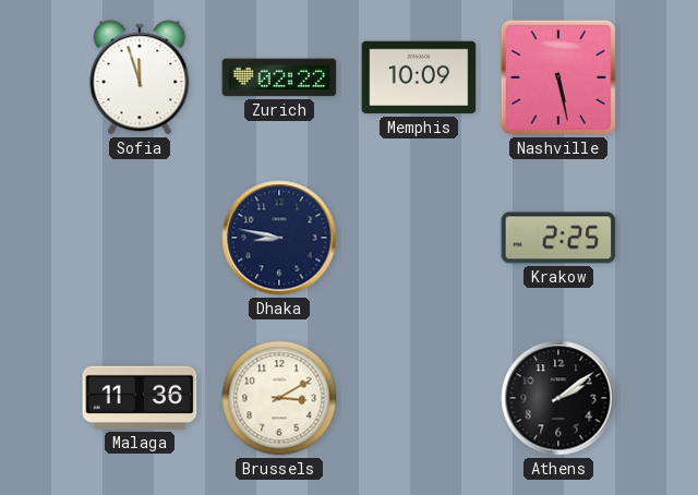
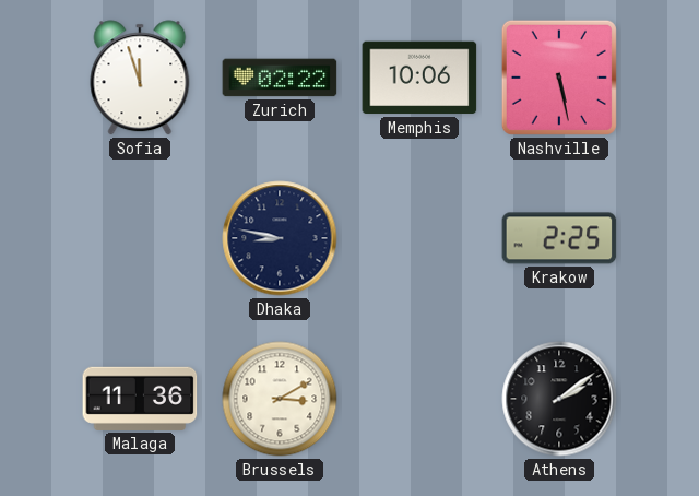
Memphis: 10:09 -> 10:06
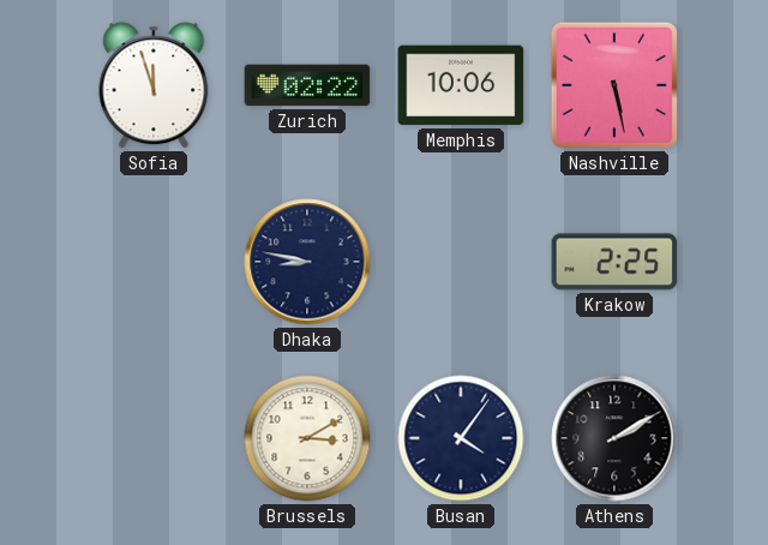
Malaga: 11:36 -> none
Busan: none -> 4:06
Athens: 2:09 -> 2:10
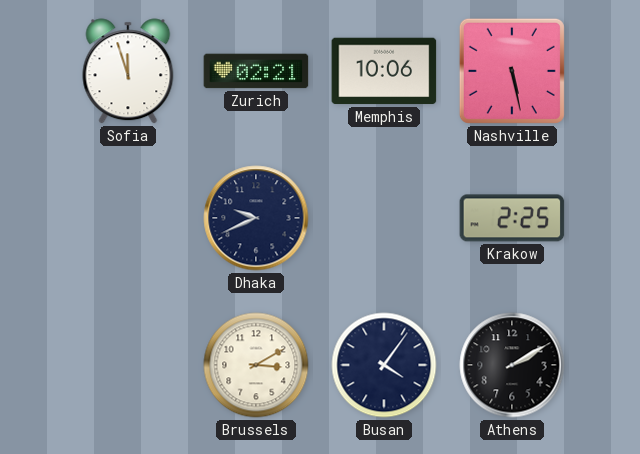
Zurich: 02:22 -> 02:21
Dhaka: 8:47 -> 9:41
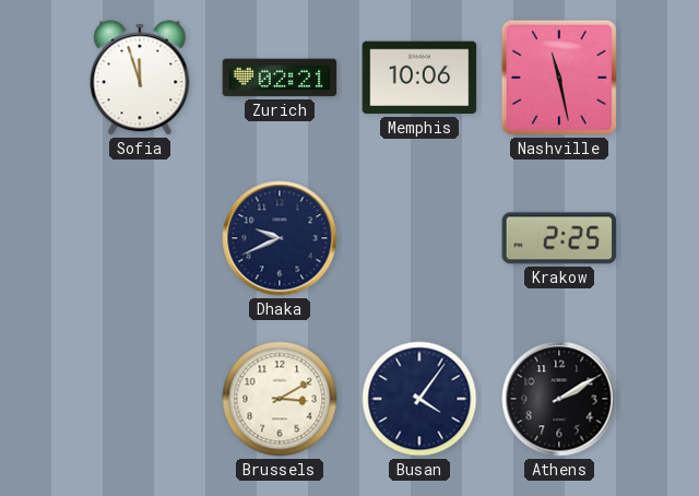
Nashville: 5:28 -> 11:28
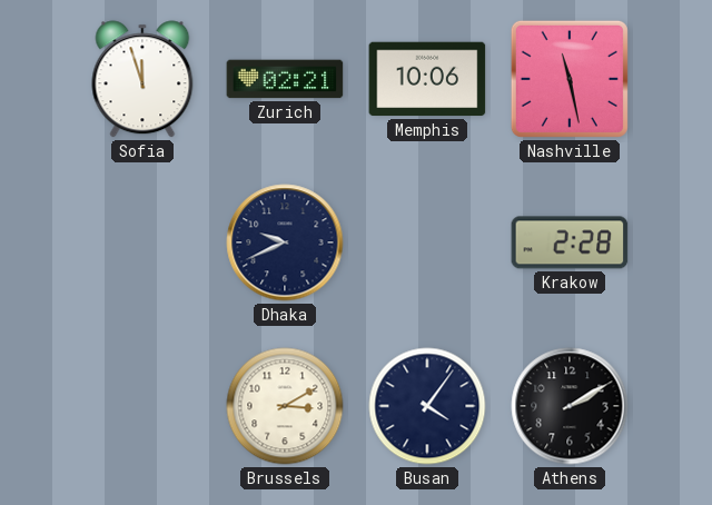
Krakow: 2:25 -> 2:28
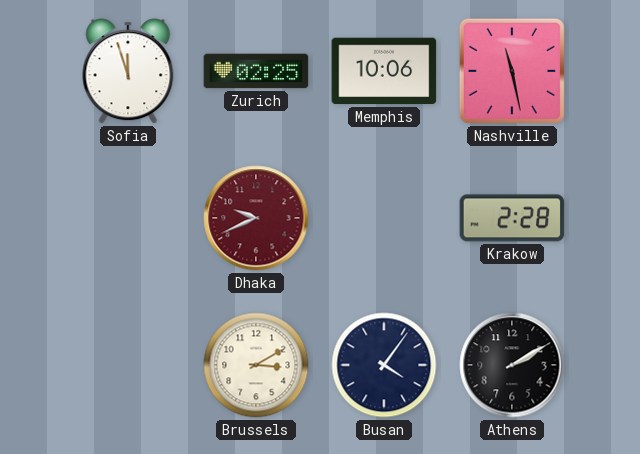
Zurich: 02:21 -> 02:25
Dhaka dial: navy -> burgundy
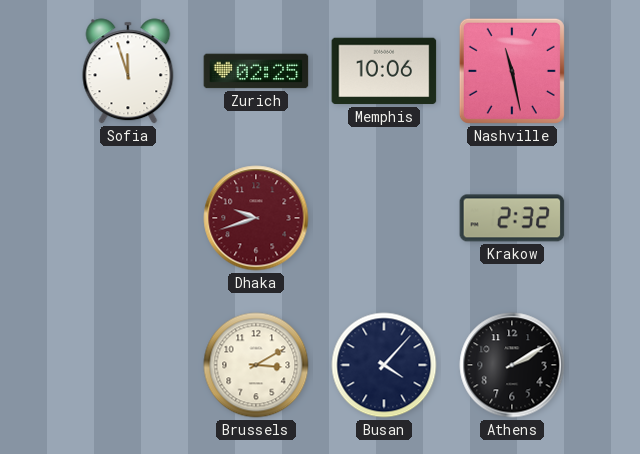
Dhaka: 9:41 -> 9:42
Krakow: 2:28 -> 2:32
Busan: 4:06 -> 4:07
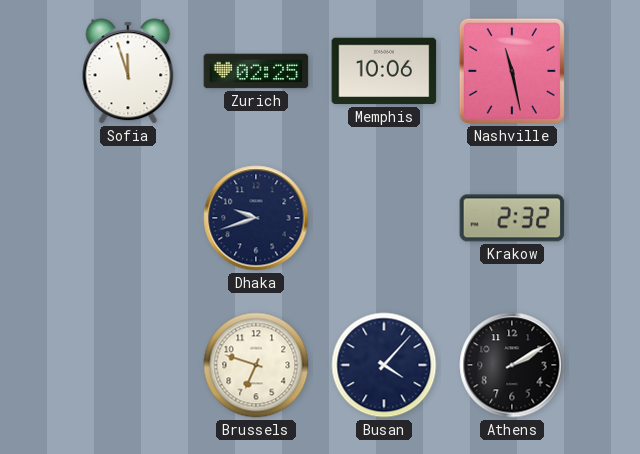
Dhaka dial: burgundy -> navy
Brussels: 3:10 -> 6:48
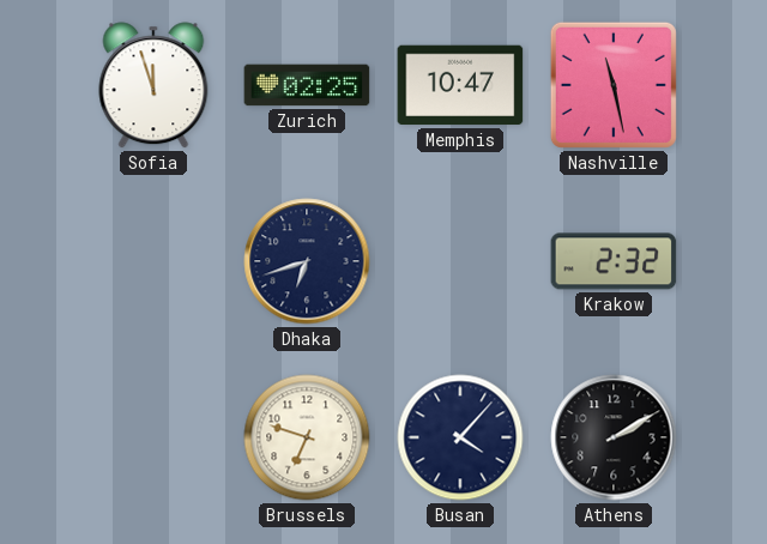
Memphis: 10:06 -> 10:47
Dhaka: 9:42 -> 6:42
